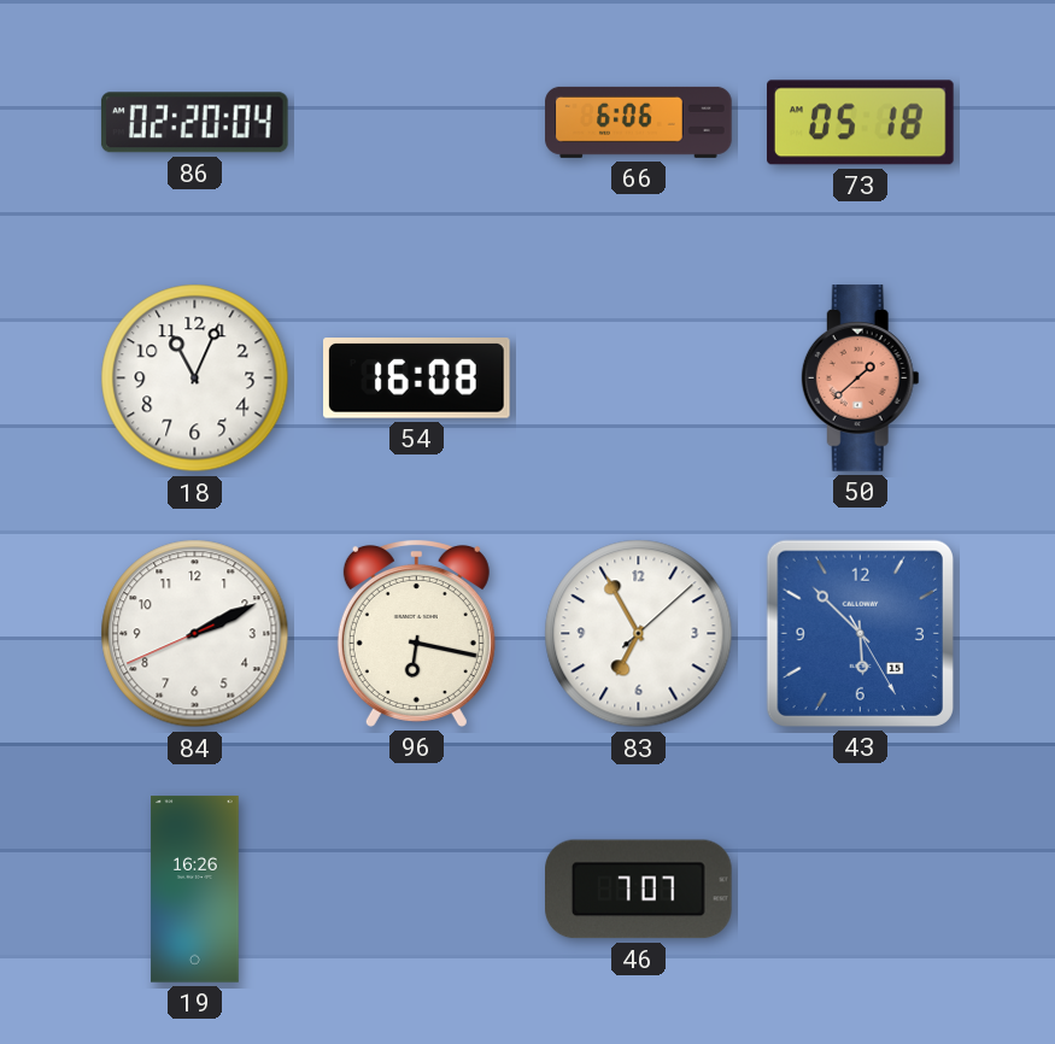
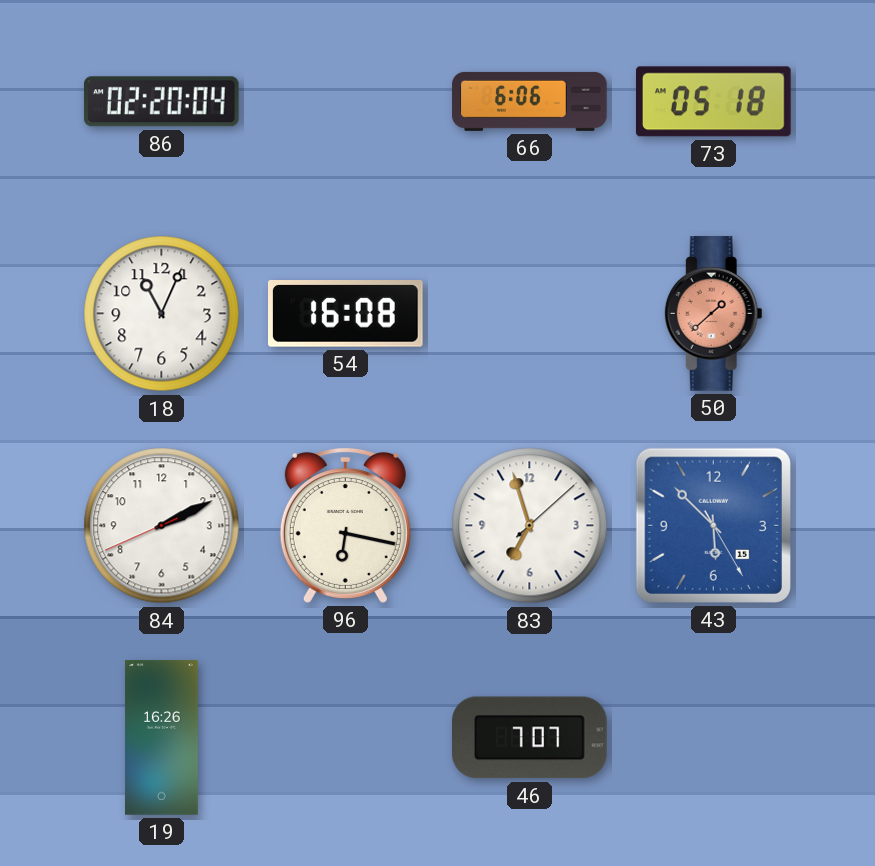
83: 6:55 -> 6:57
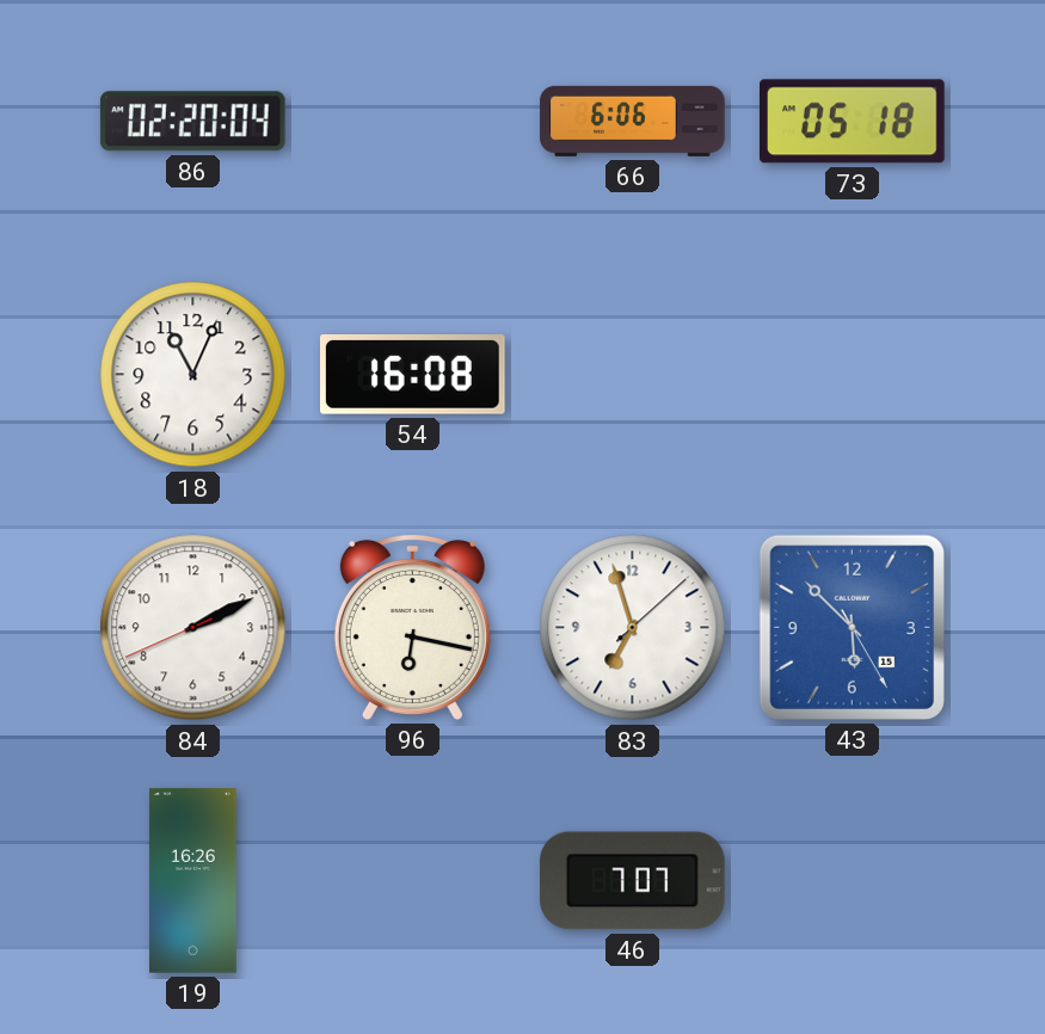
50: 1:38 -> none
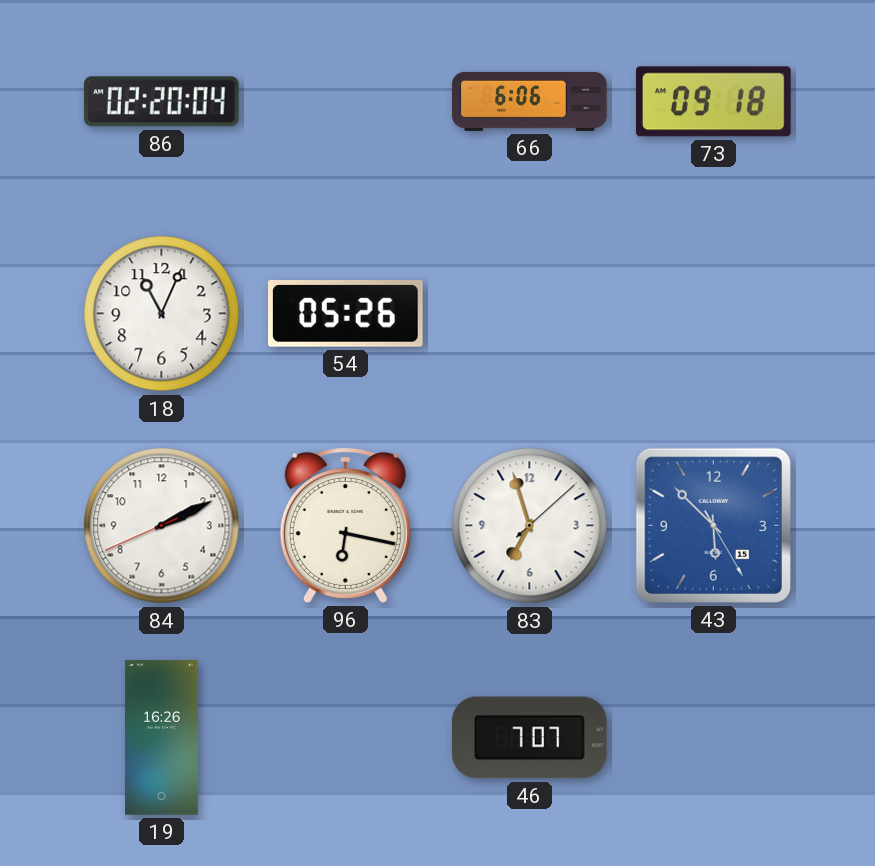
73: 05:18 -> 09:18
54: 16:08 -> 05:26
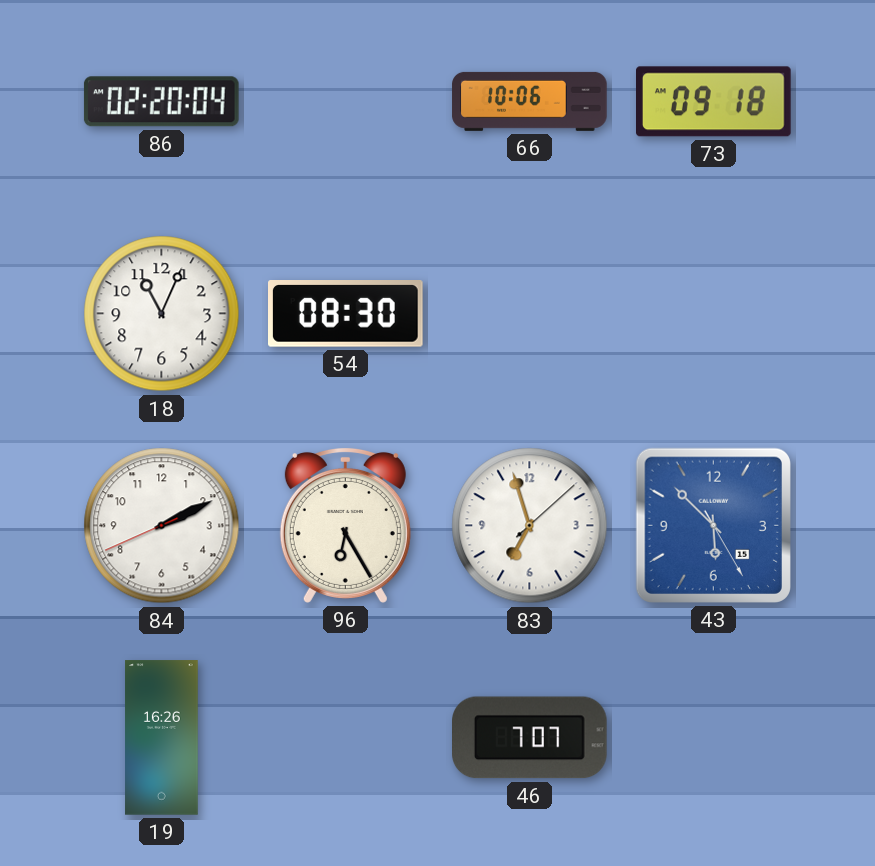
66: 6:06 -> 10:06
54: 05:26 -> 08:30
96: 6:17 -> 6:25
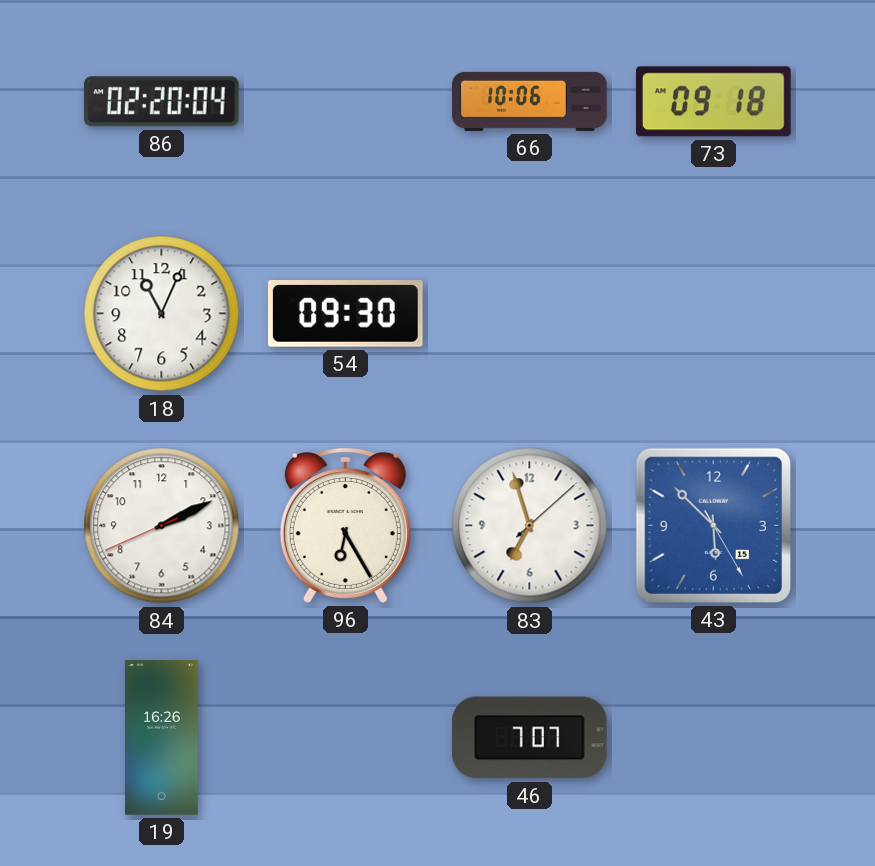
54: 08:30 -> 09:30
